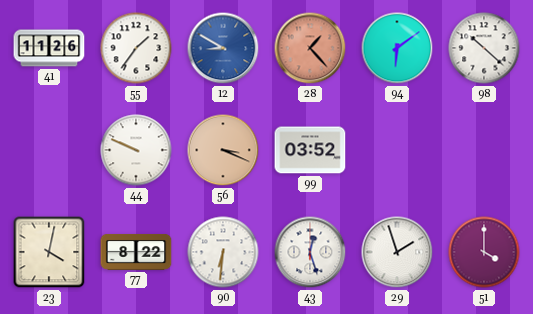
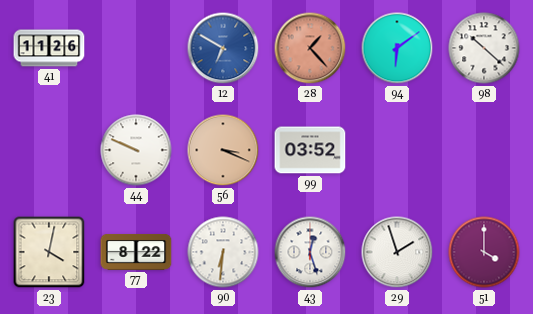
55: 1:36 -> none
12: 8:50 -> 6:50
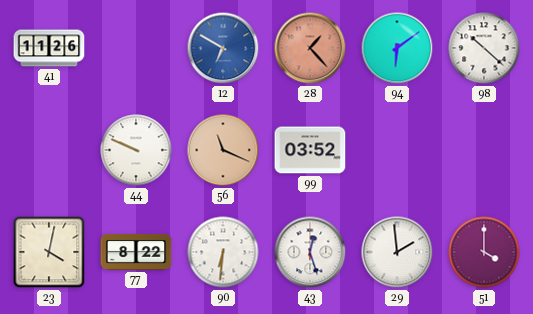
56: 3:19 -> 11:19
29: 1:57 -> 1:59
